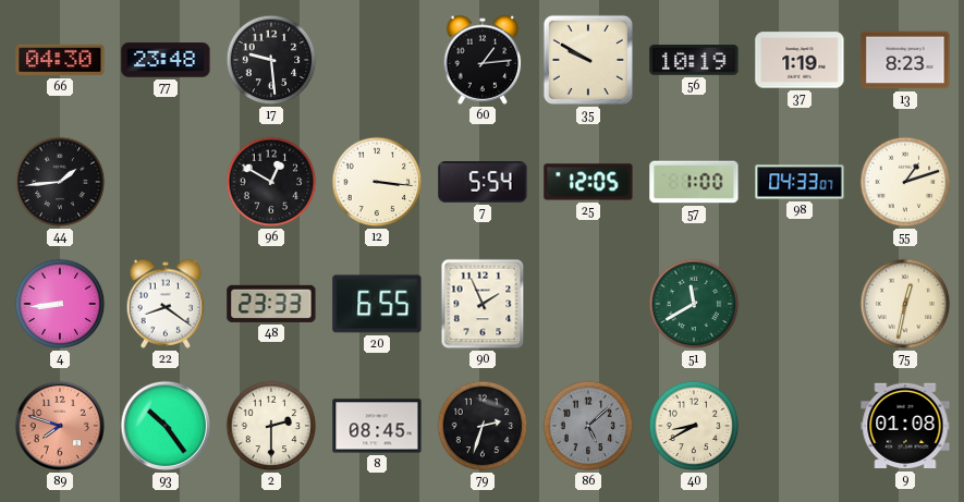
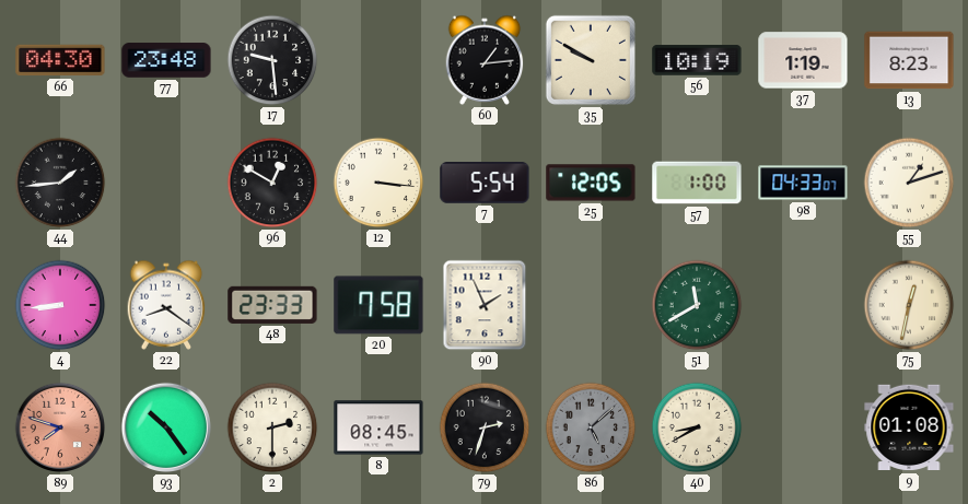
20: 6:55 -> 7:58
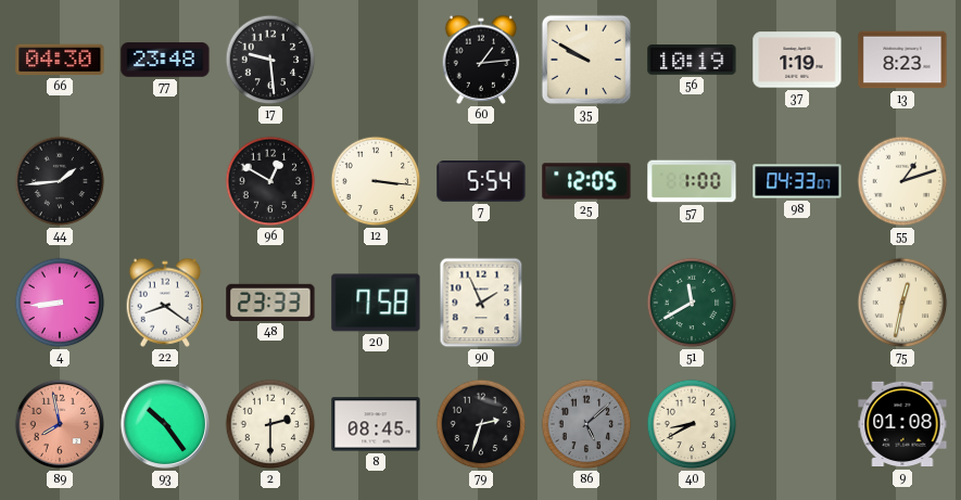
89: 7:48 -> 7:58
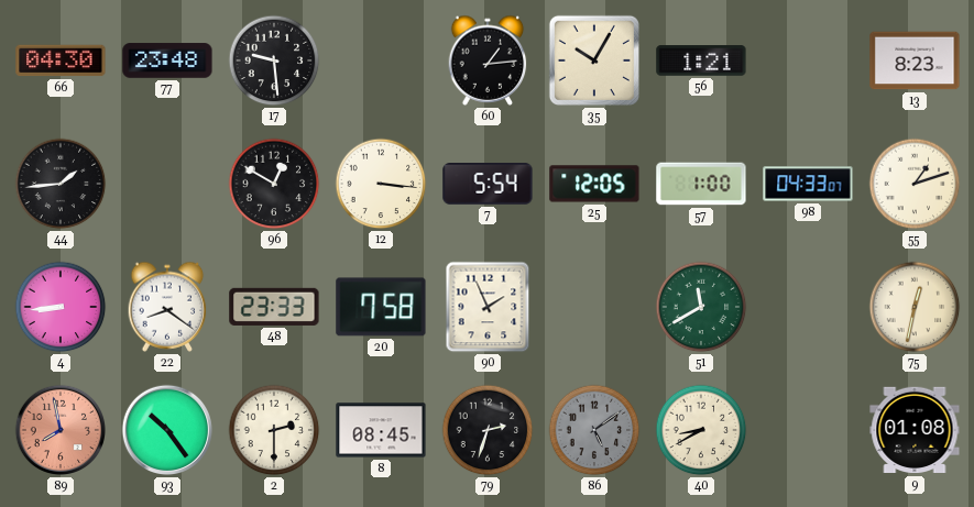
35: 9:50 -> 10:05
56: 10:19 -> 1:21
37: 1:19 -> none
86: 5:08 -> 5:09
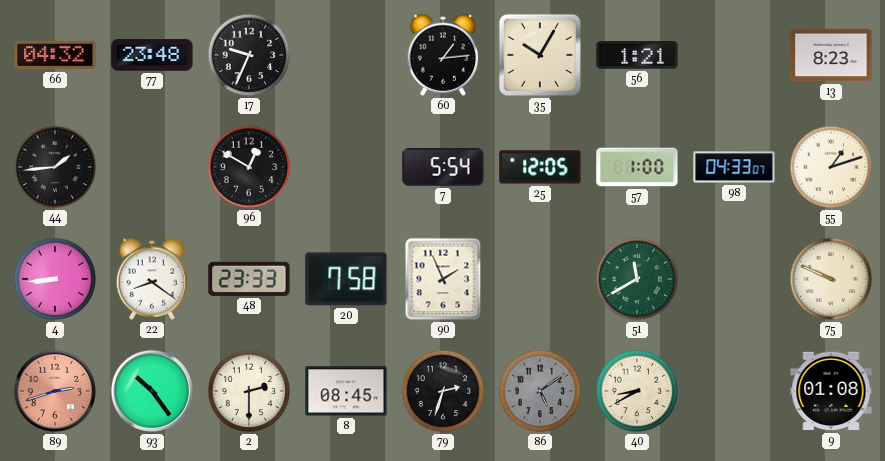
66: 04:30 -> 04:32
17: 9:29 -> 9:34
12: 3:16 -> none
75: 12:32 -> 9:49
89: 7:58 -> 2:42
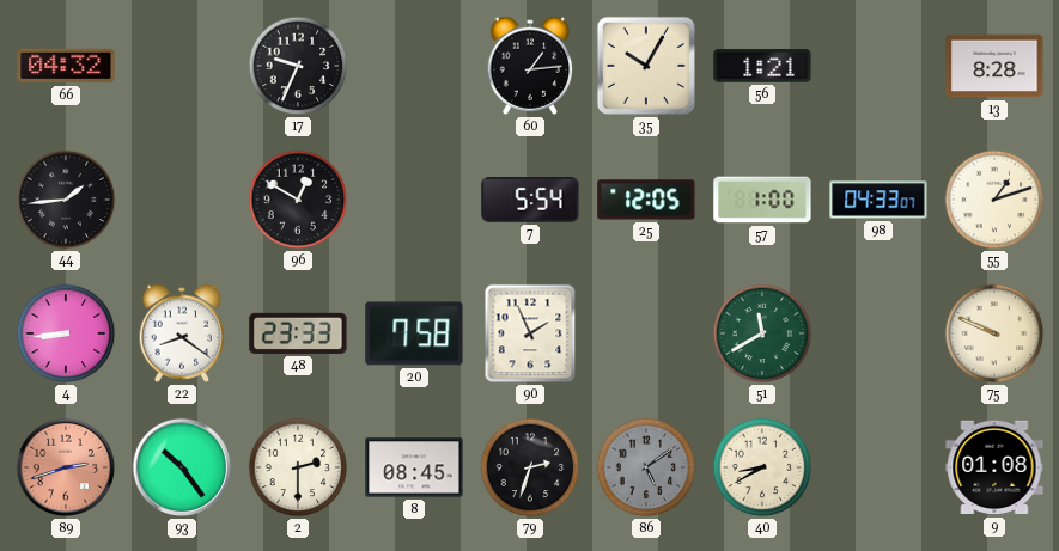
77: 23:48 -> none
13: 8:23 -> 8:28
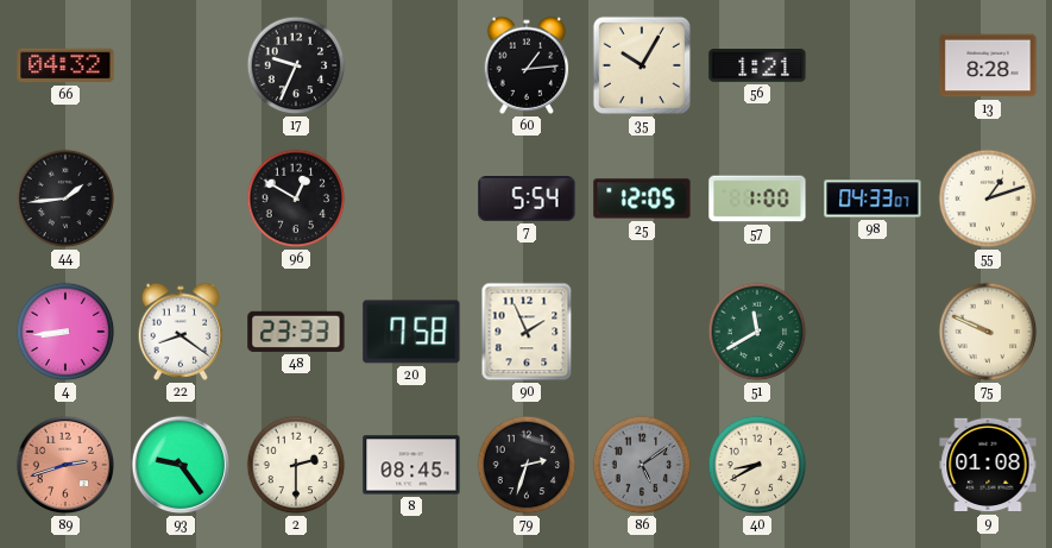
93: 10:24 -> 9:24
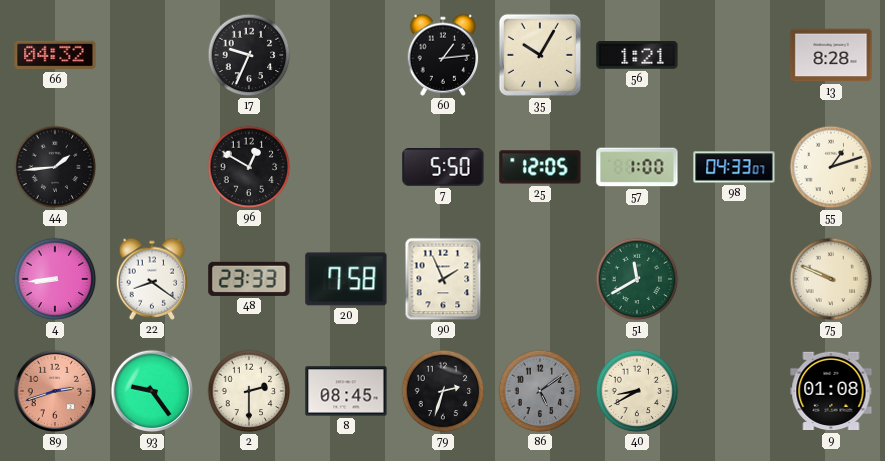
7: 5:54 -> 5:50
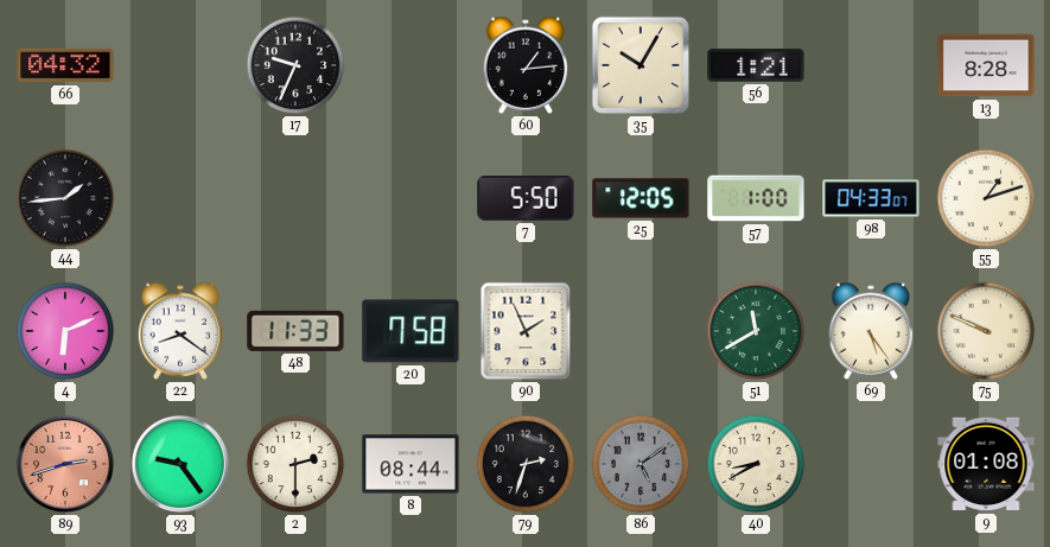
96: 12:50 -> none
4: 8:44 -> 6:11
48: 23:33 -> 11:33
69: none -> 5:24
8: 08:45 -> 08:44
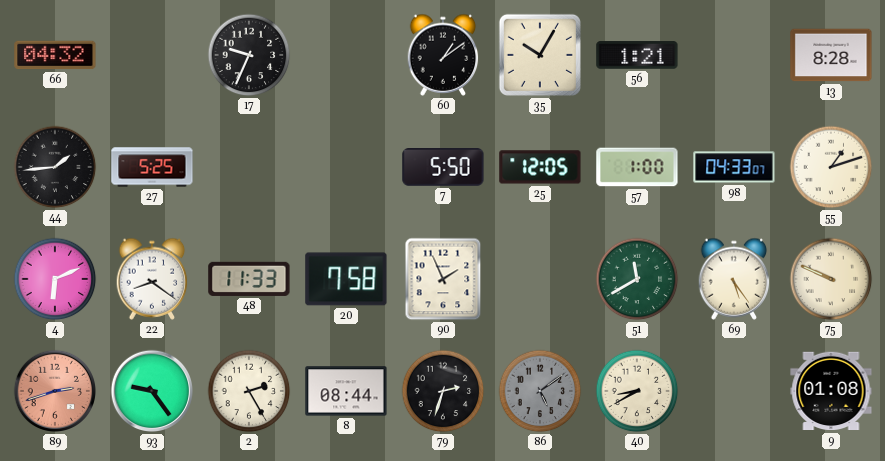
60: 1:14 -> 1:09
27: none -> 5:25
2: 2:30 -> 2:25
